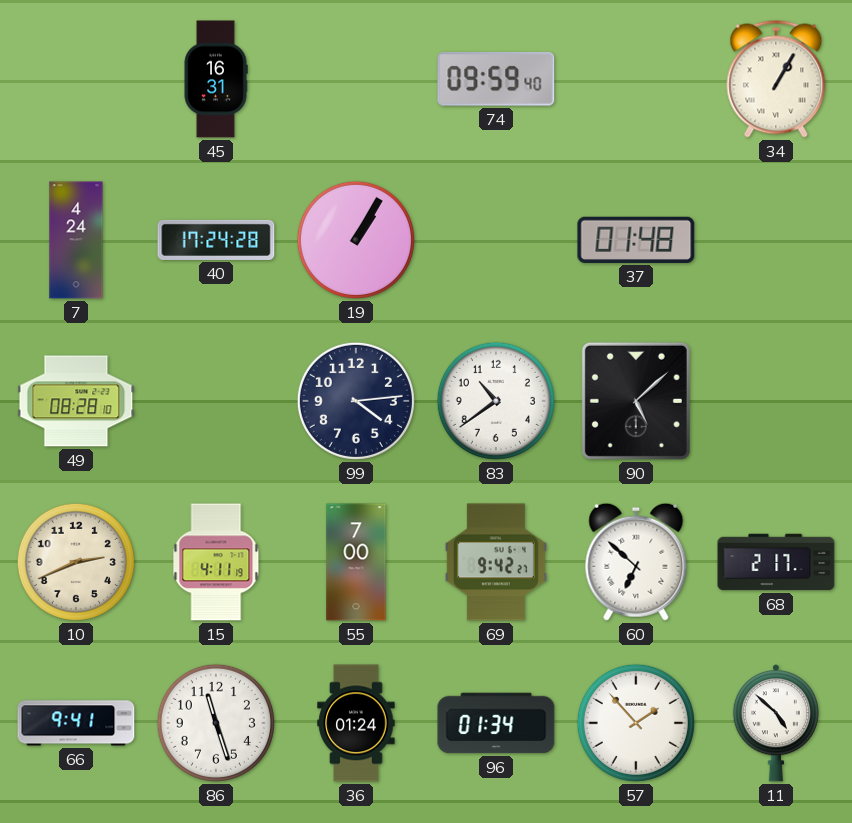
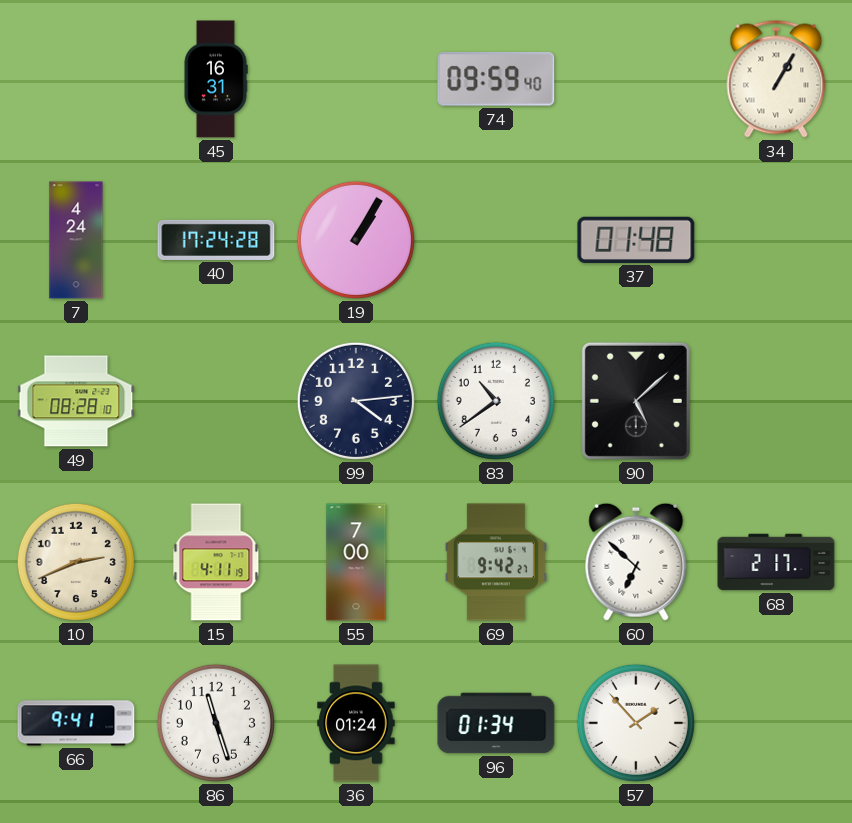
11: 4:52 -> none
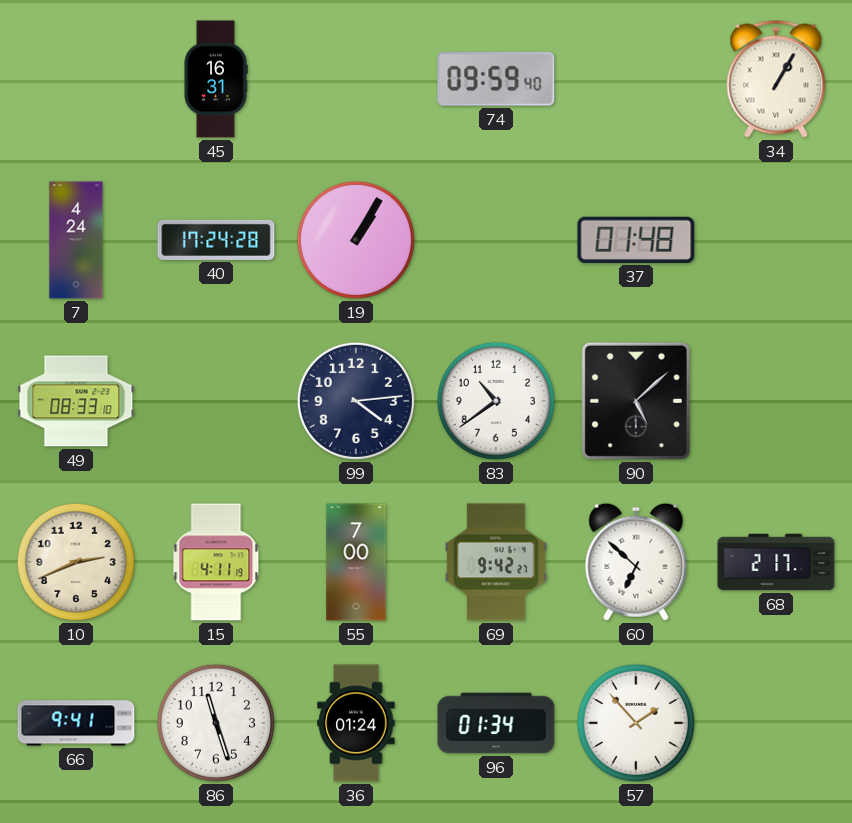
49: 08:28 -> 08:33
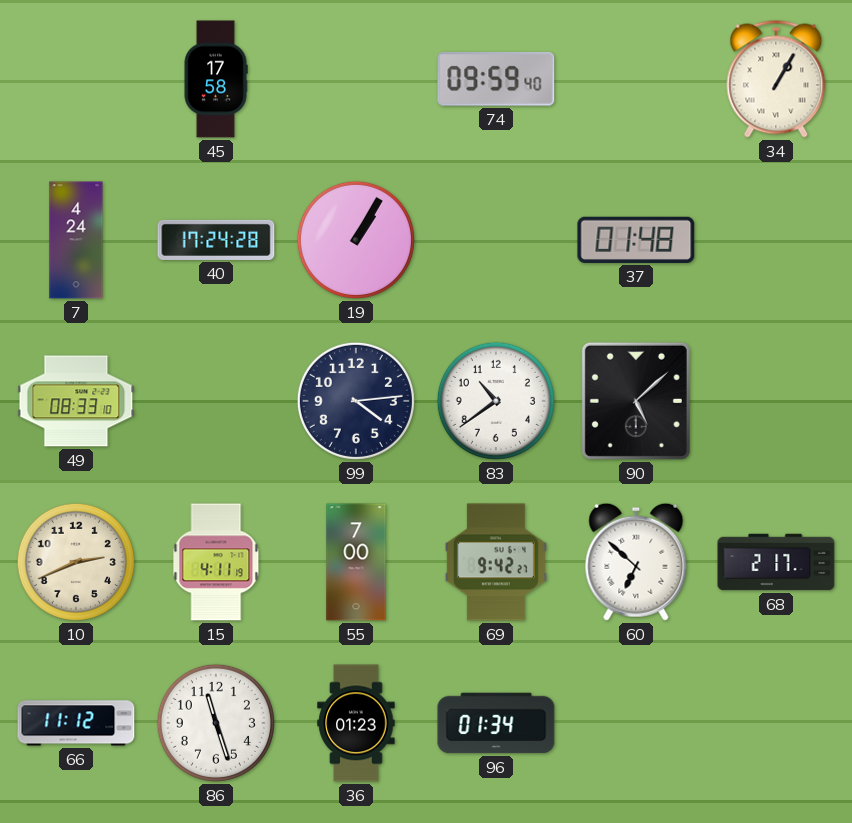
45: 16:31 -> 17:58
66: 9:41 -> 11:12
36: 01:24 -> 01:23
57: 1:53 -> none
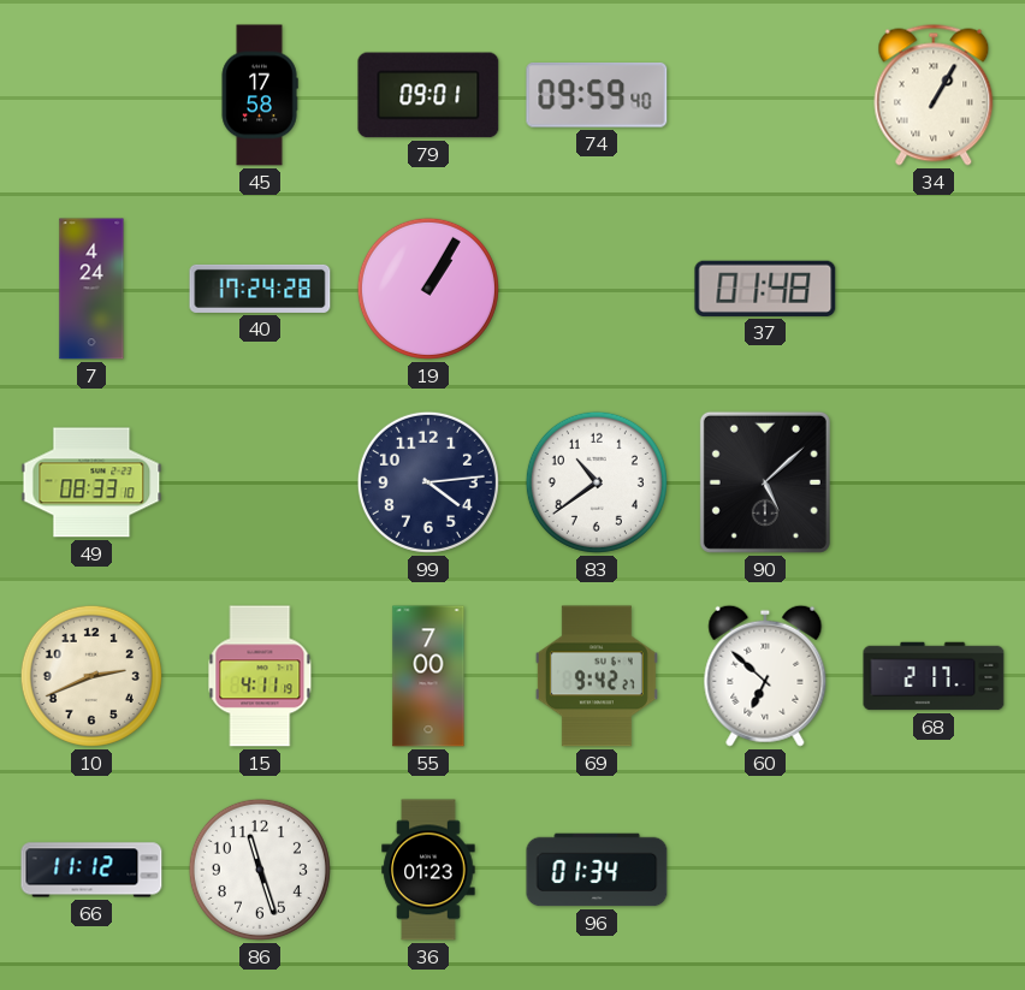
79: none -> 09:01
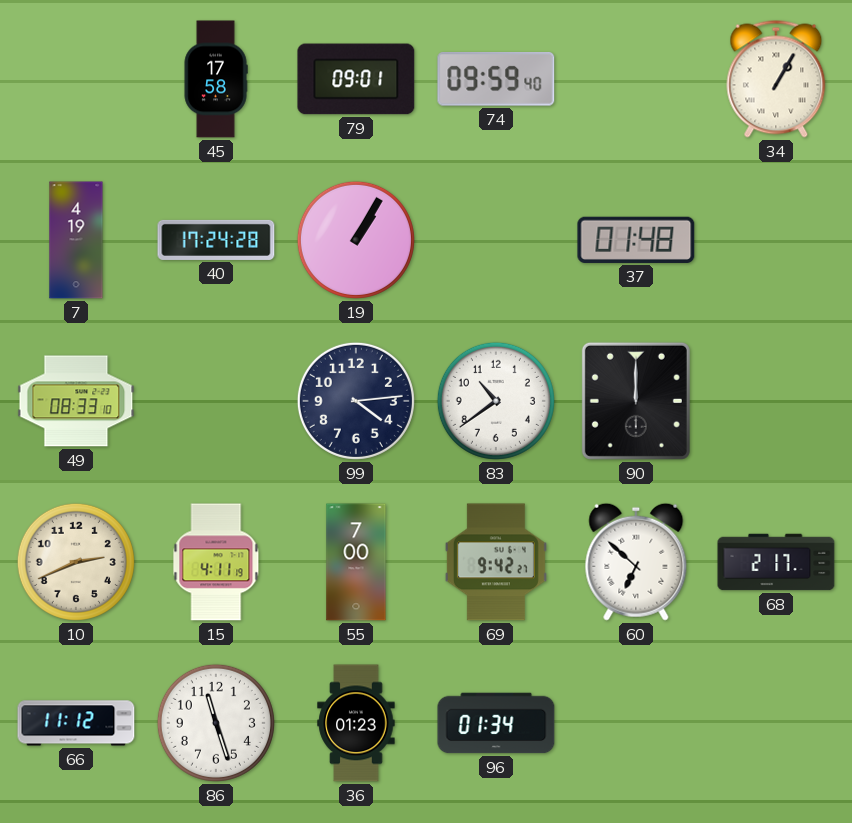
7: 4:24 -> 4:19
90: 5:08 -> 12:00
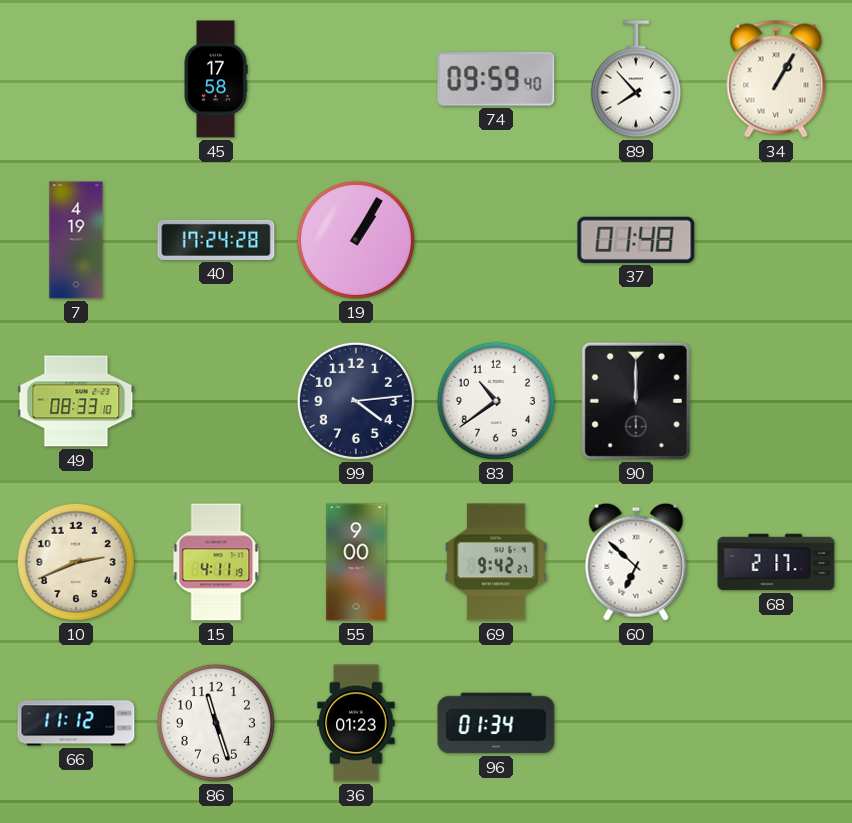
79: 09:01 -> none
89: none -> 7:53
55: 7:00 -> 9:00
